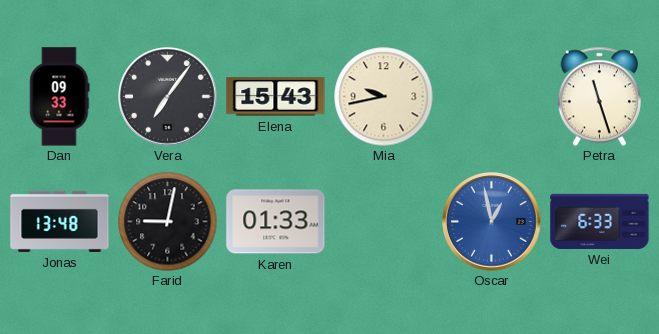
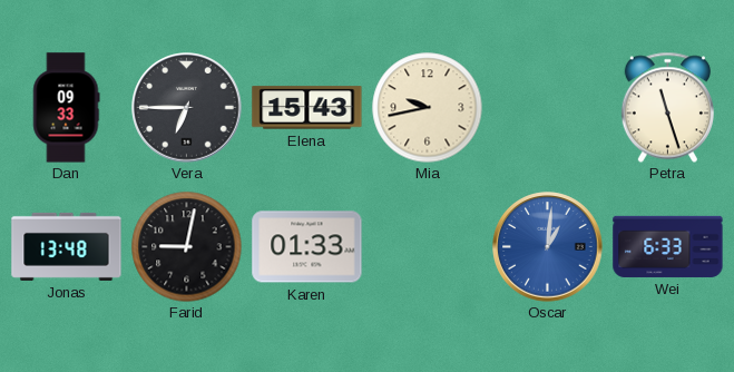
Vera: 7:06 -> 6:45
Oscar: 12:58 -> 1:01
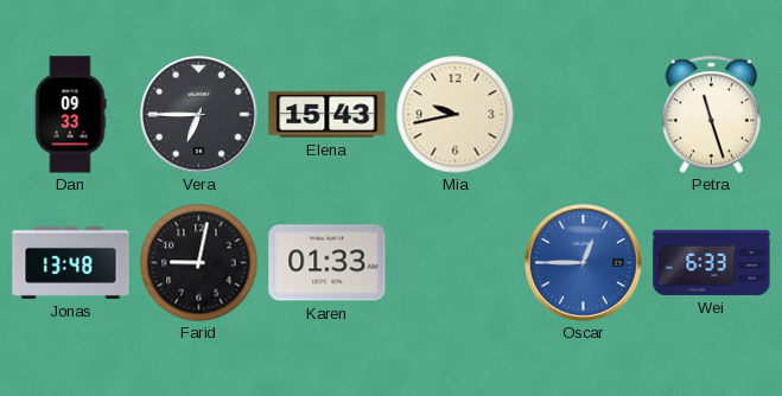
Oscar: 1:01 -> 12:45
